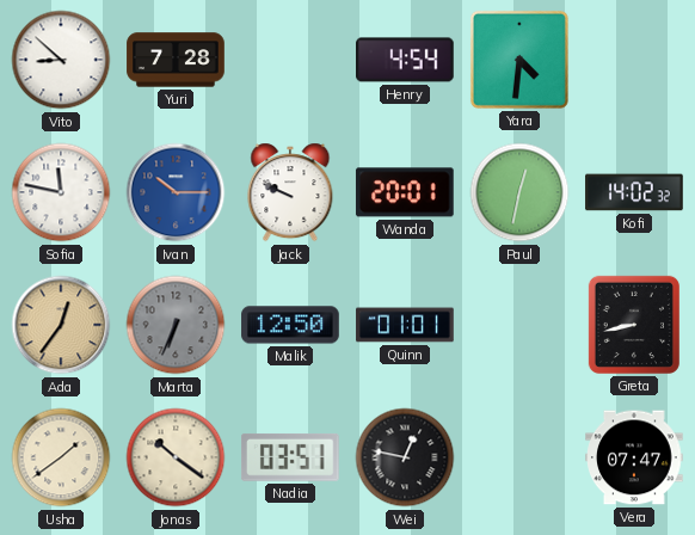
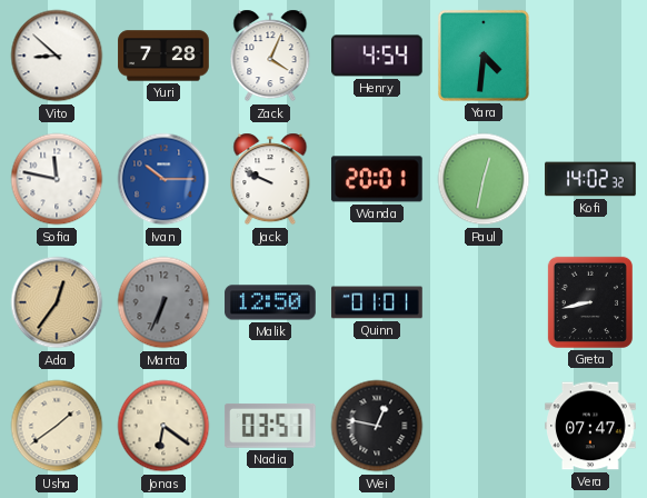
Zack: none -> 4:04
Jonas: 10:21 -> 6:21
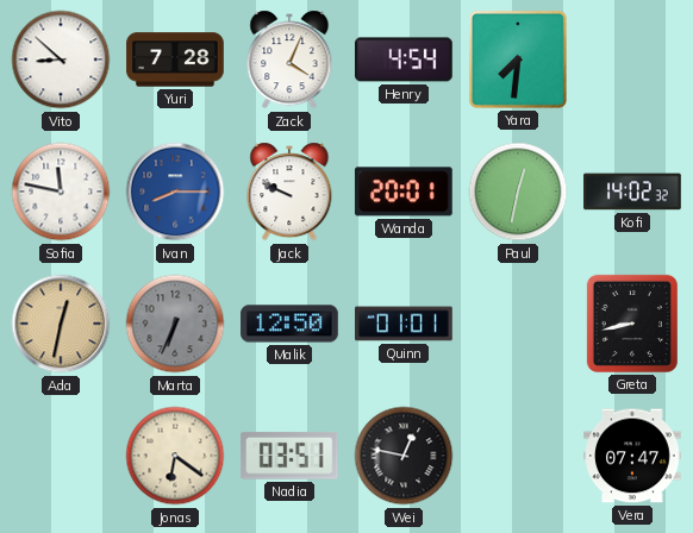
Yara: 4:31 -> 7:31
Ivan: 10:15 -> 8:15
Ada: 12:36 -> 12:32
Usha: 1:39 -> none
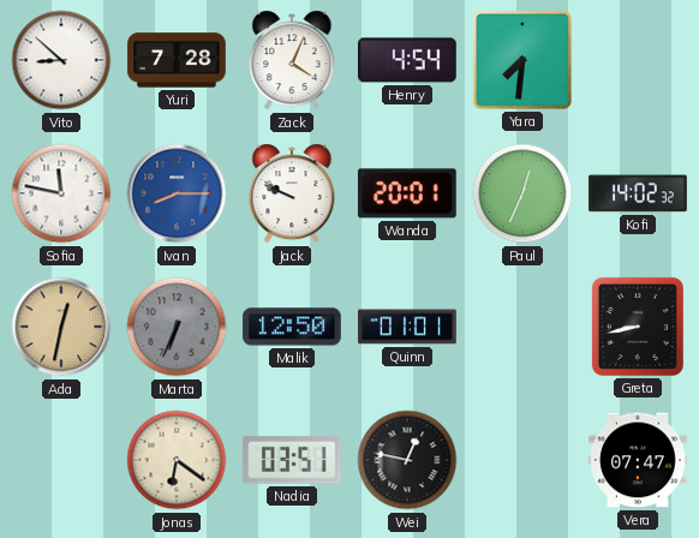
Paul: 12:32 -> 12:34
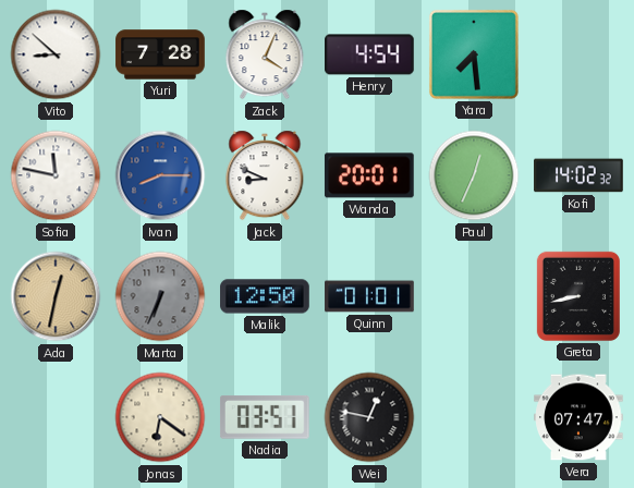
Yara: 7:31 -> 7:29
Jack: 9:49 -> 8:49
